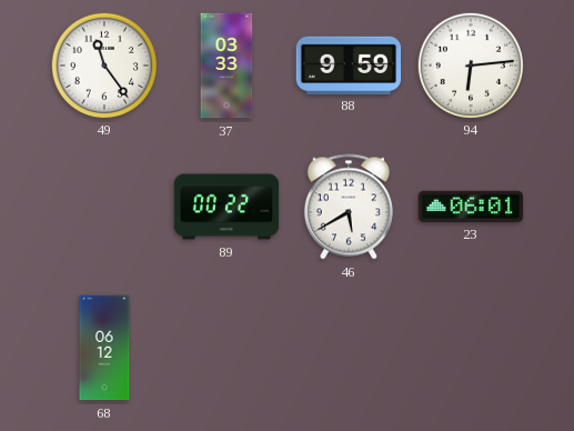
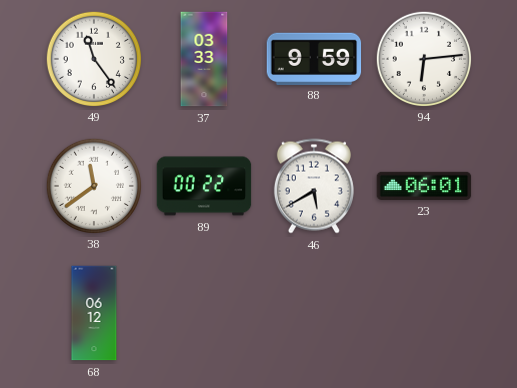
38: none -> 11:39
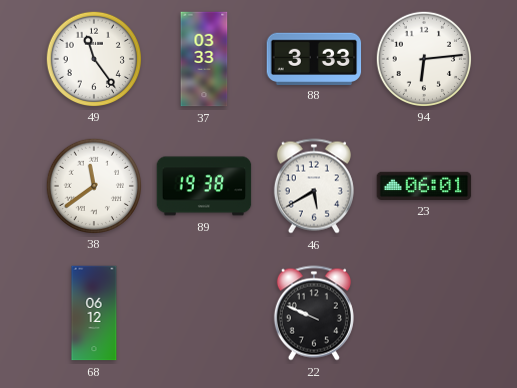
88: 9:59 -> 3:33
89: 00:22 -> 19:38
22: none -> 9:49
